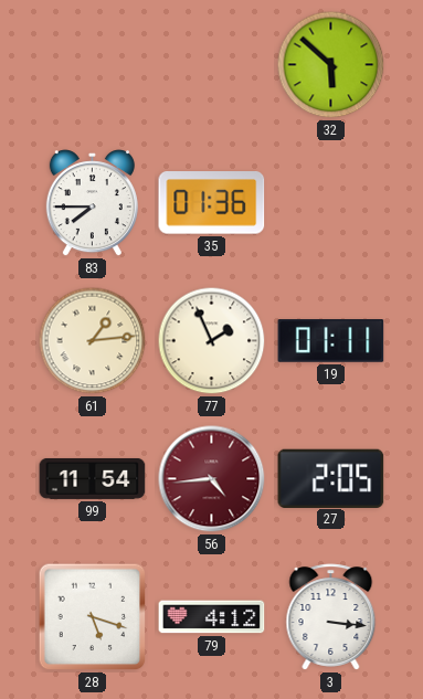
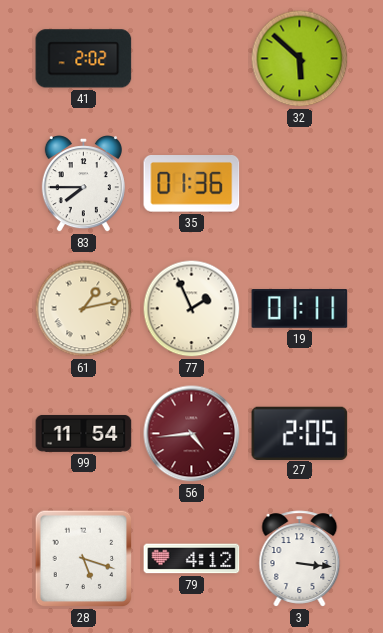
41: none -> 2:02
61: 1:14 -> 1:13
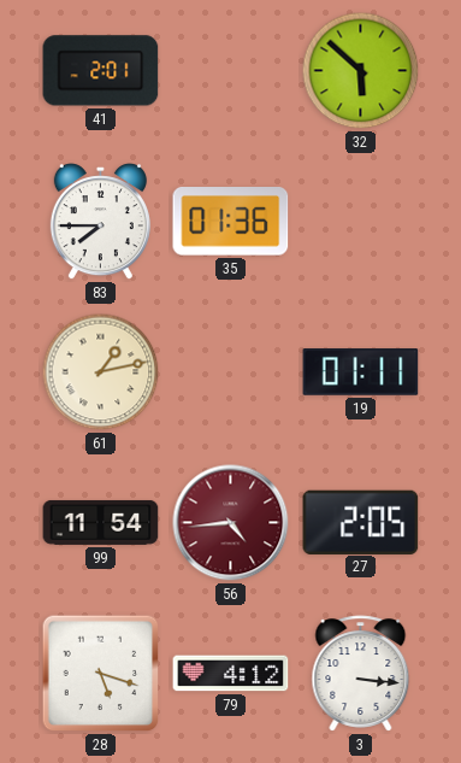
41: 2:02 -> 2:01
77: 1:56 -> none
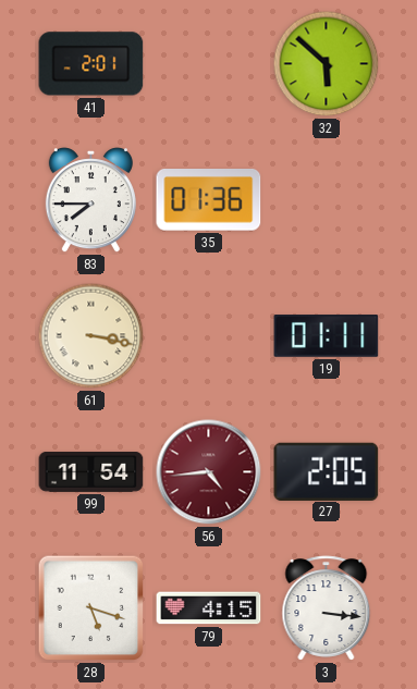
61: 1:13 -> 3:17
79: 4:12 -> 4:15
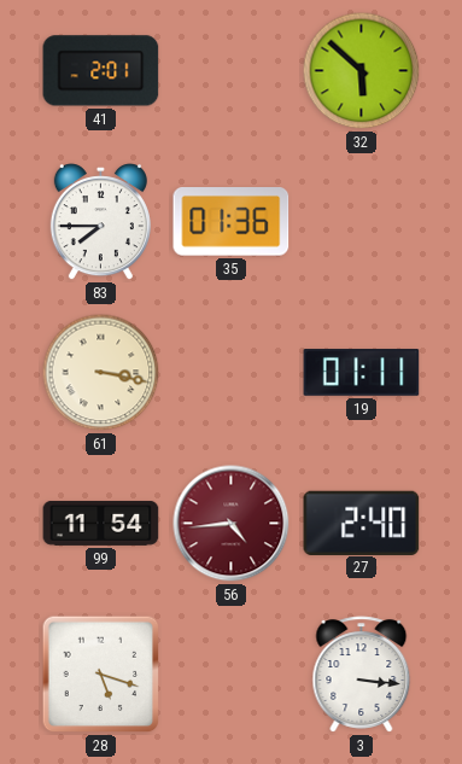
27: 2:05 -> 2:40
79: 4:15 -> none
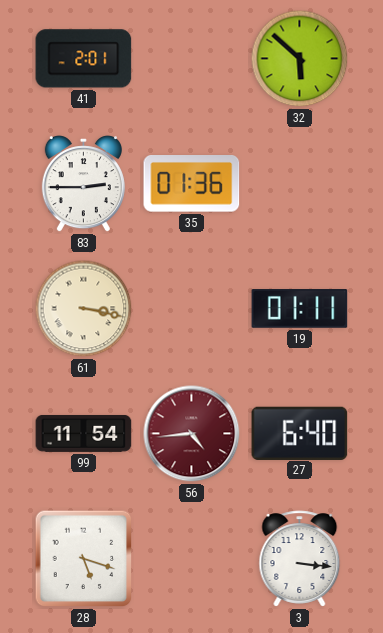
83: 7:45 -> 2:45
27: 2:40 -> 6:40
